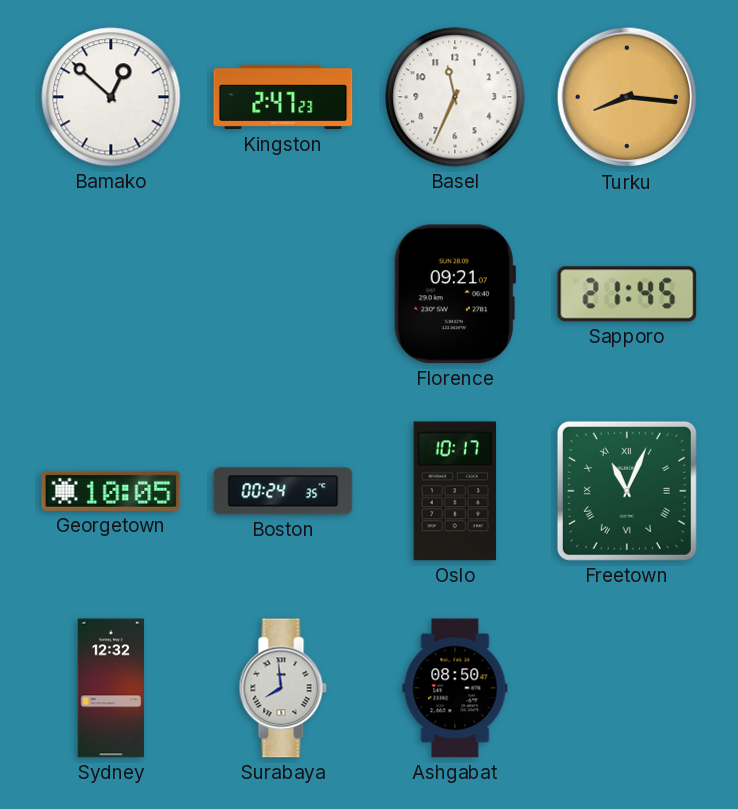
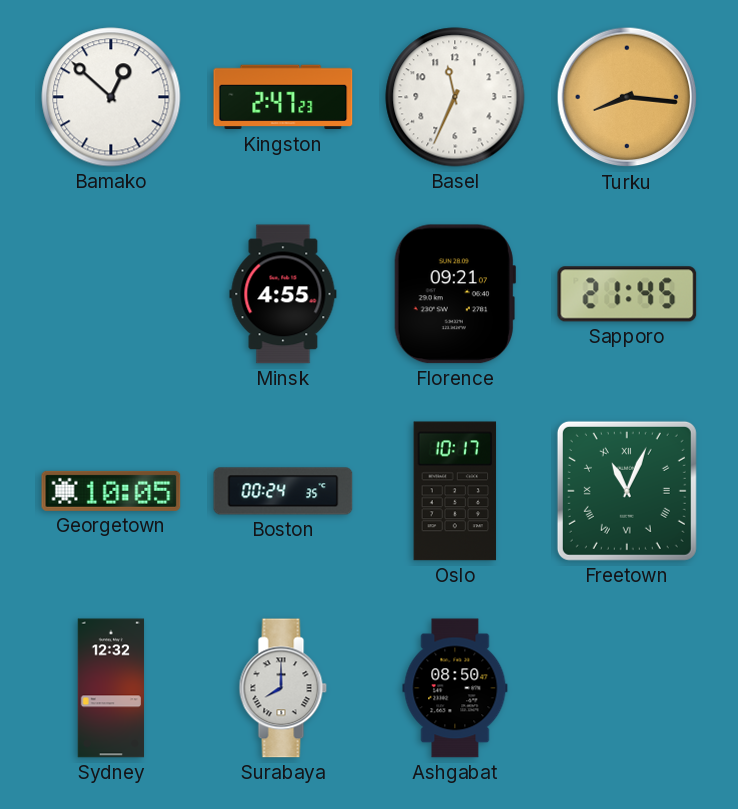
Minsk: none -> 4:55
Surabaya: 7:59 -> 8:00
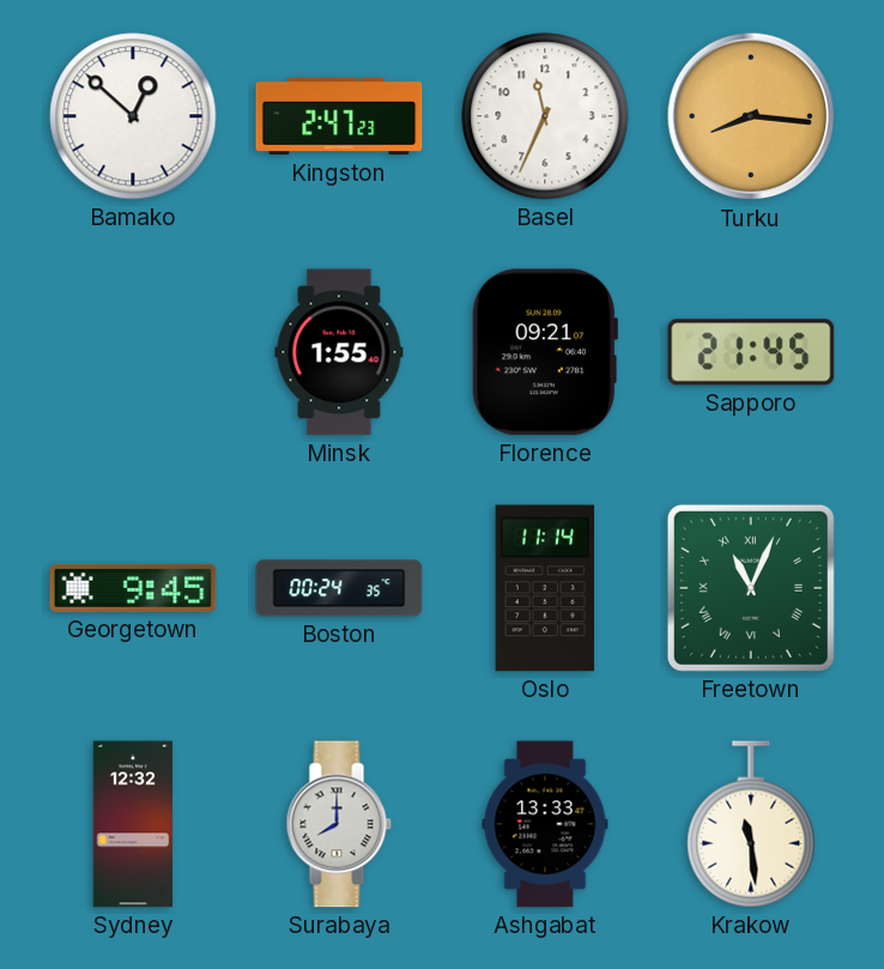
Minsk: 4:55 -> 1:55
Georgetown: 10:05 -> 9:45
Oslo: 10:17 -> 11:14
Ashgabat: 08:50 -> 13:33
Krakow: none -> 11:29
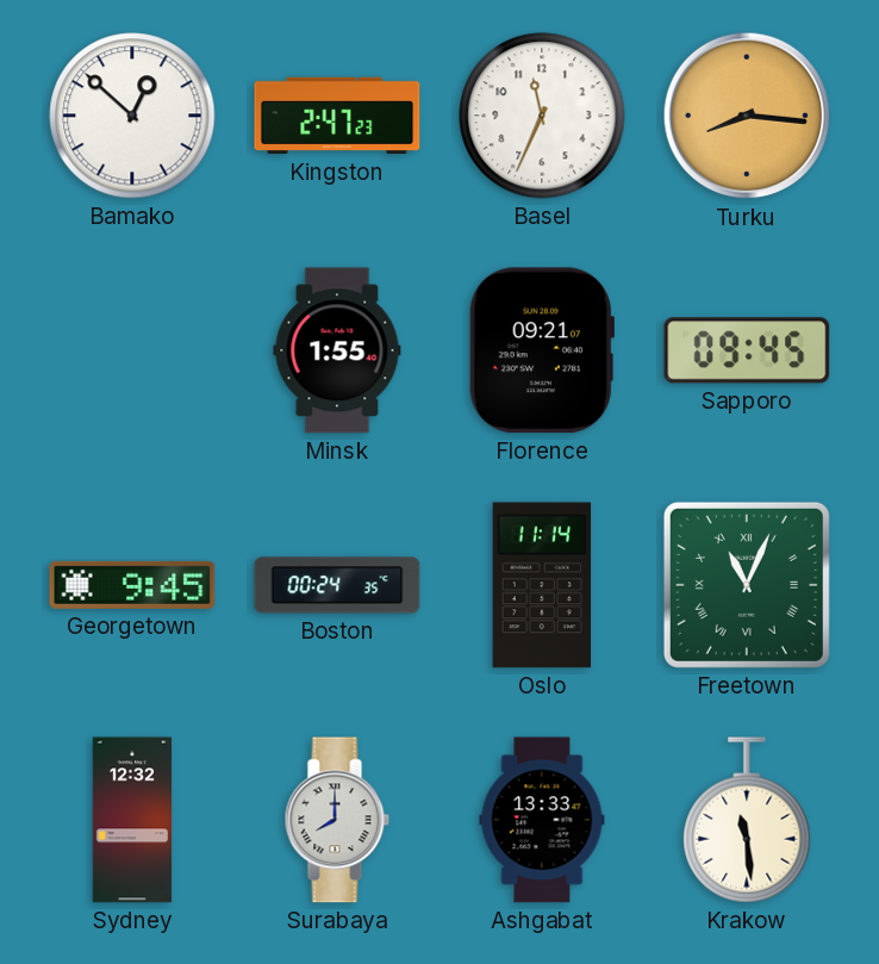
Sapporo: 21:45 -> 09:45
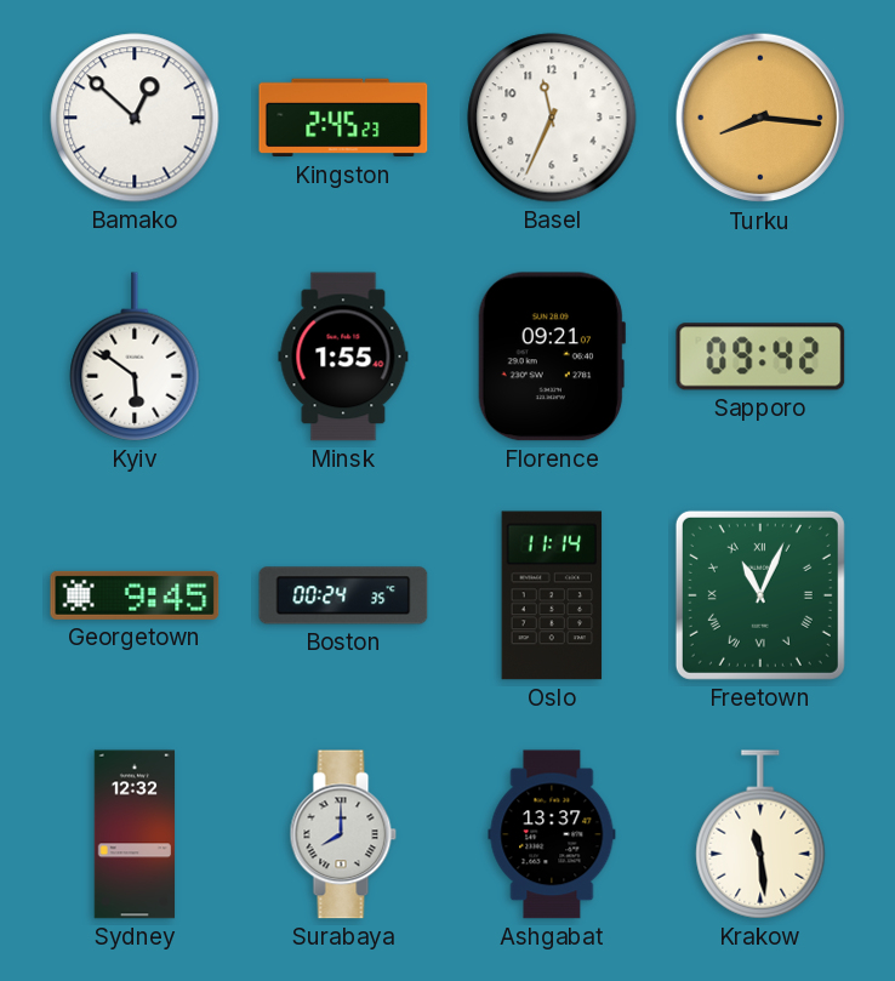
Kingston: 2:47 -> 2:45
Kyiv: none -> 5:51
Sapporo: 09:45 -> 09:42
Ashgabat: 13:33 -> 13:37
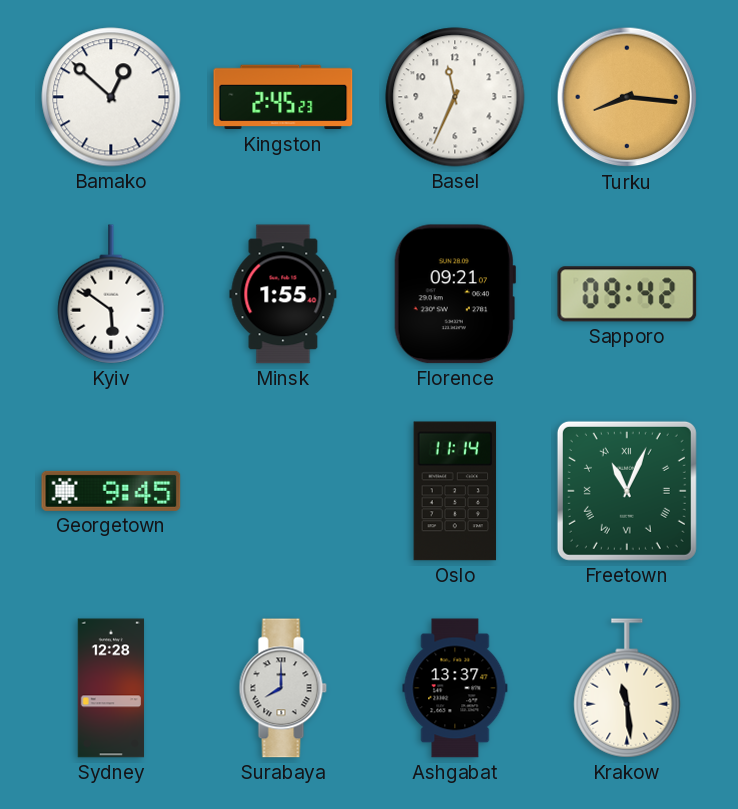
Boston: 00:24 -> none
Sydney: 12:32 -> 12:28
